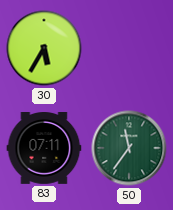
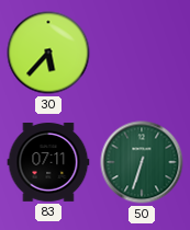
30: 5:35 -> 5:37
50: 11:36 -> 6:33
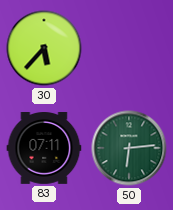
50: 6:33 -> 6:14
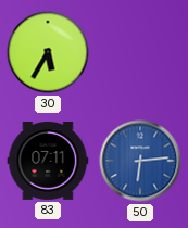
30: 5:37 -> 5:35
50 dial: green -> blue
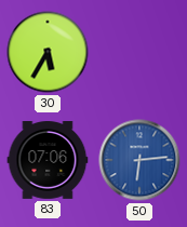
83: 07:11 -> 07:06
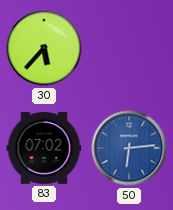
30: 5:35 -> 5:37
83: 07:06 -> 07:02
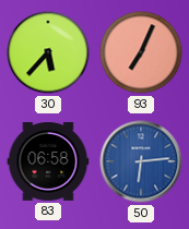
93: none -> 7:04
83: 07:02 -> 06:58
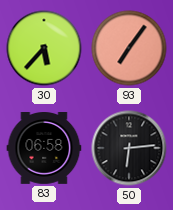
93: 7:04 -> 7:06
50 dial: blue -> black
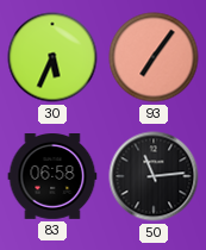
30: 5:37 -> 5:34
50: 6:14 -> 11:14
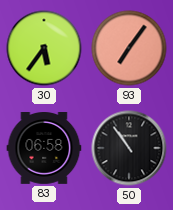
30: 5:34 -> 5:36
50: 11:14 -> 10:54
